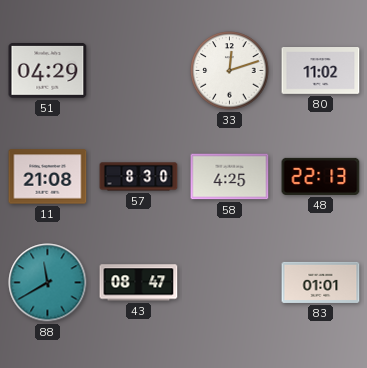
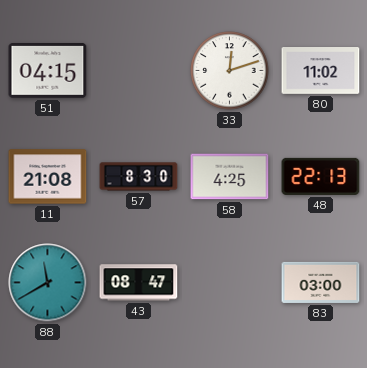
51: 04:29 -> 04:15
83: 01:01 -> 03:00
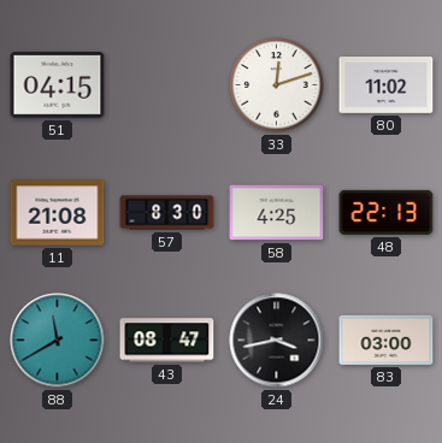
24: none -> 3:43
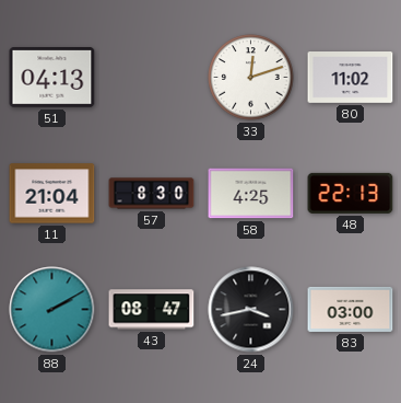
51: 04:15 -> 04:13
11: 21:08 -> 21:04
88: 11:40 -> 2:10
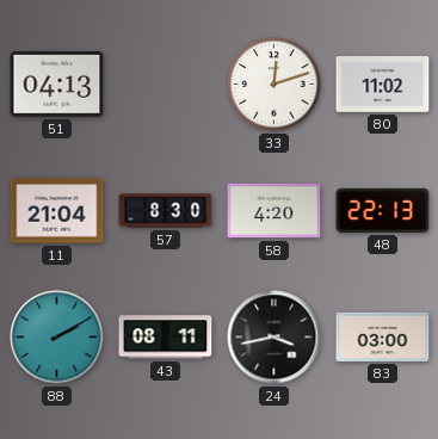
58: 4:25 -> 4:20
43: 08:47 -> 08:11
